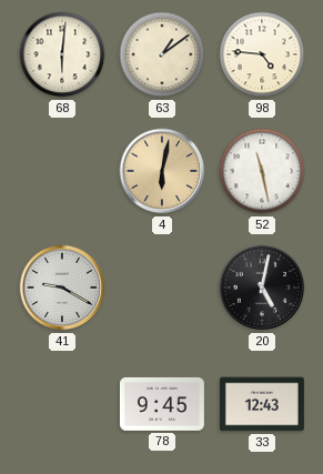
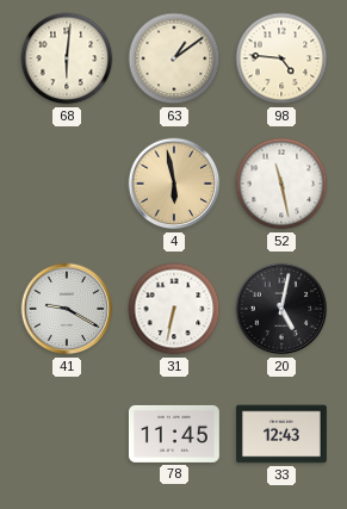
4: 6:02 -> 5:58
31: none -> 6:32
78: 9:45 -> 11:45
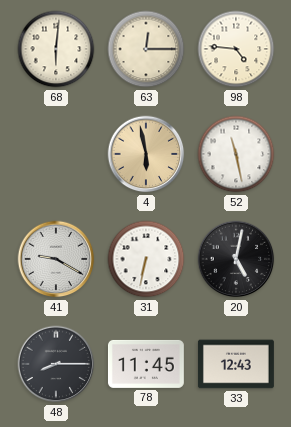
63: 1:09 -> 12:15
48: none -> 8:15
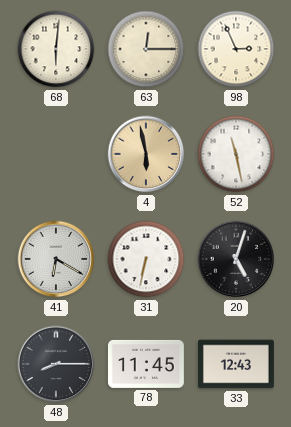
98: 4:46 -> 2:56
41: 9:20 -> 6:20
20: 5:02 -> 5:03
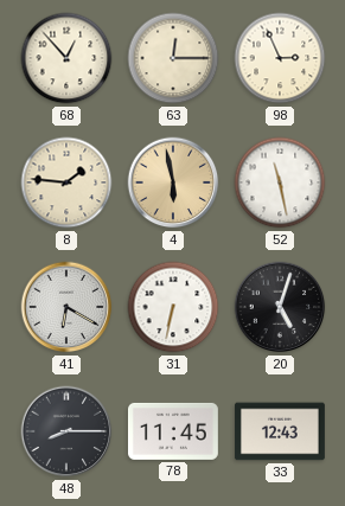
68: 6:01 -> 12:53
8: none -> 1:46
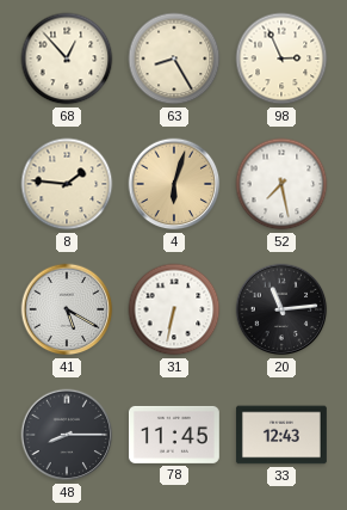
63: 12:15 -> 8:25
4: 5:58 -> 6:03
52: 11:28 -> 7:28
41: 6:20 -> 5:20
20: 5:03 -> 11:14
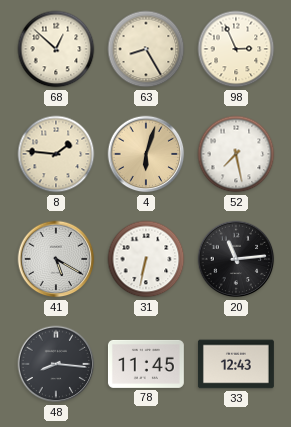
68: 12:53 -> 12:52
48: 8:15 -> 8:16
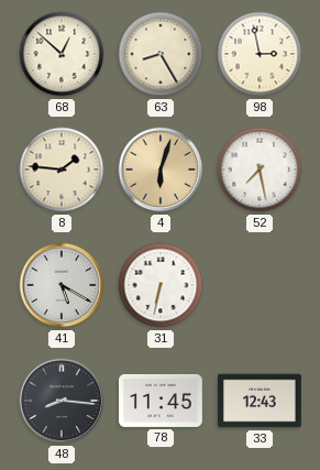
98: 2:56 -> 2:58
20: 11:14 -> none
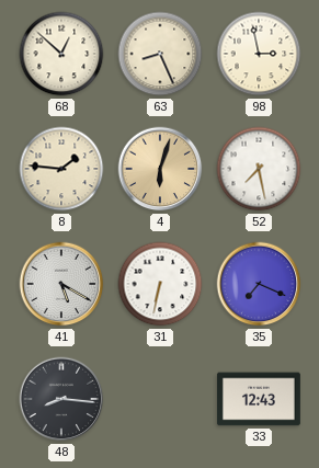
63: 8:25 -> 8:26
35: none -> 7:19
78: 11:45 -> none
